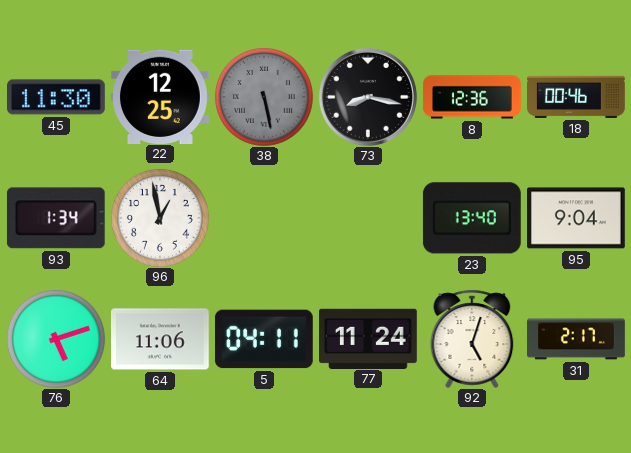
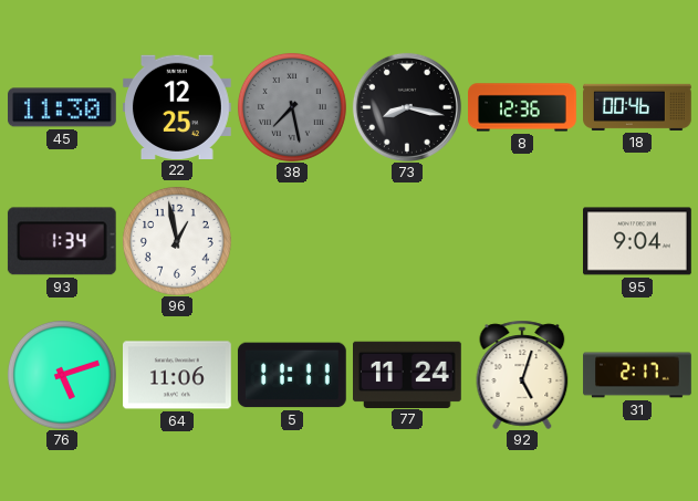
38: 5:28 -> 7:28
23: 13:40 -> none
5: 04:11 -> 11:11
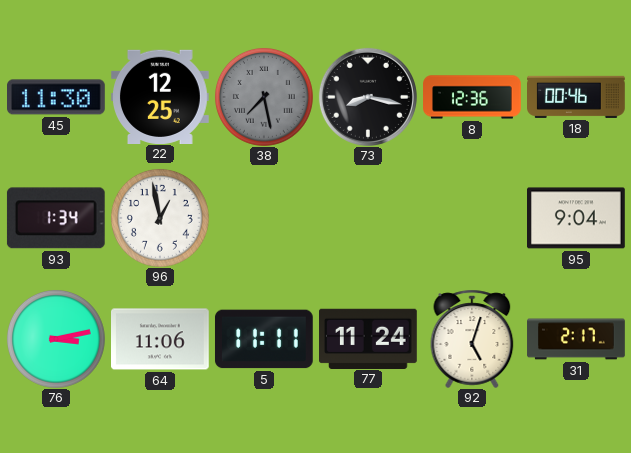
76: 5:12 -> 3:13
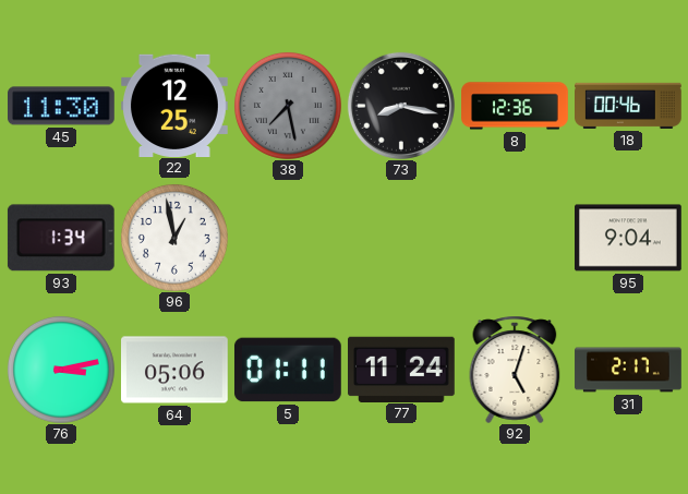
64: 11:06 -> 05:06
5: 11:11 -> 01:11
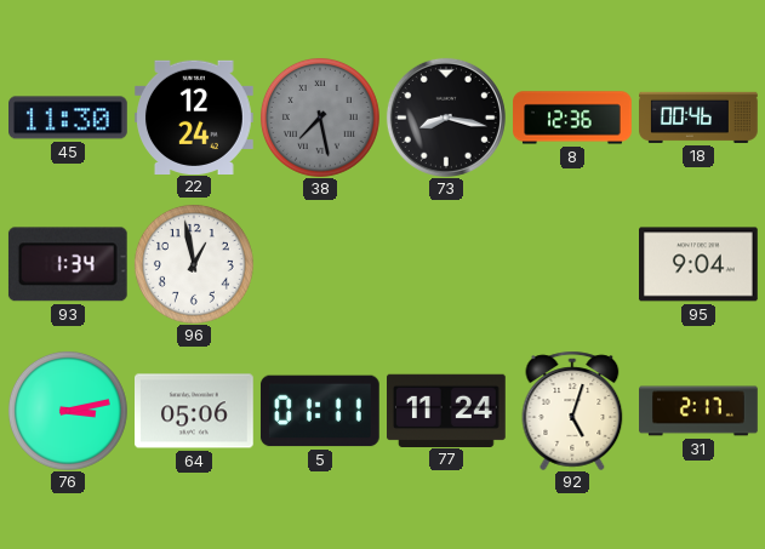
22: 12:25 -> 12:24
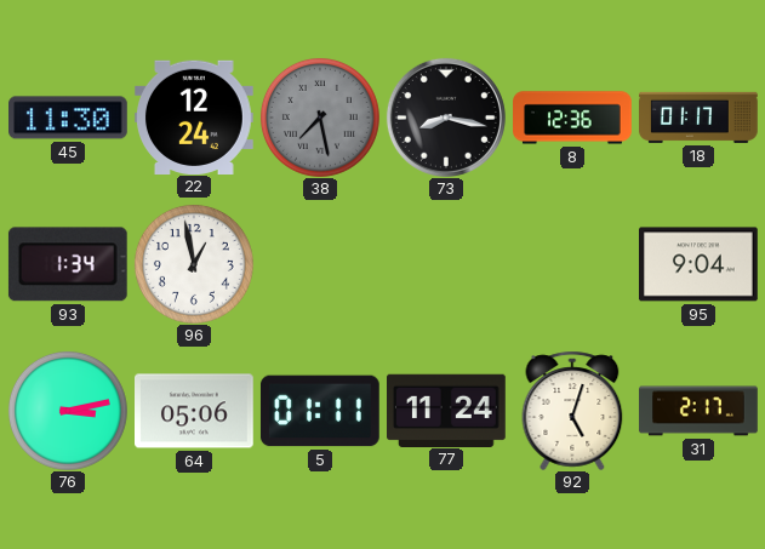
18: 00:46 -> 01:17
